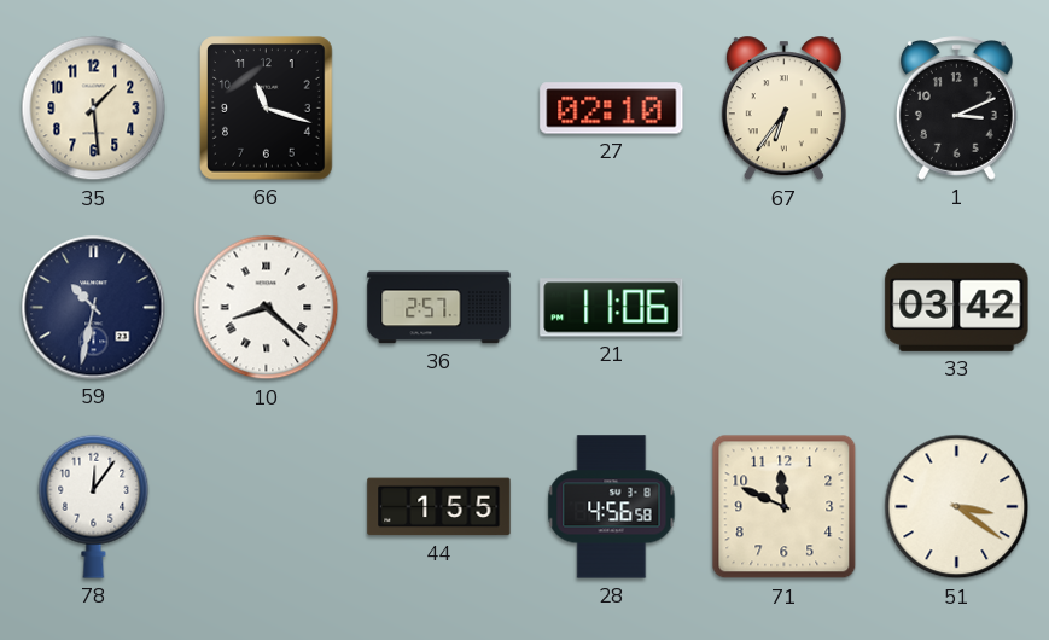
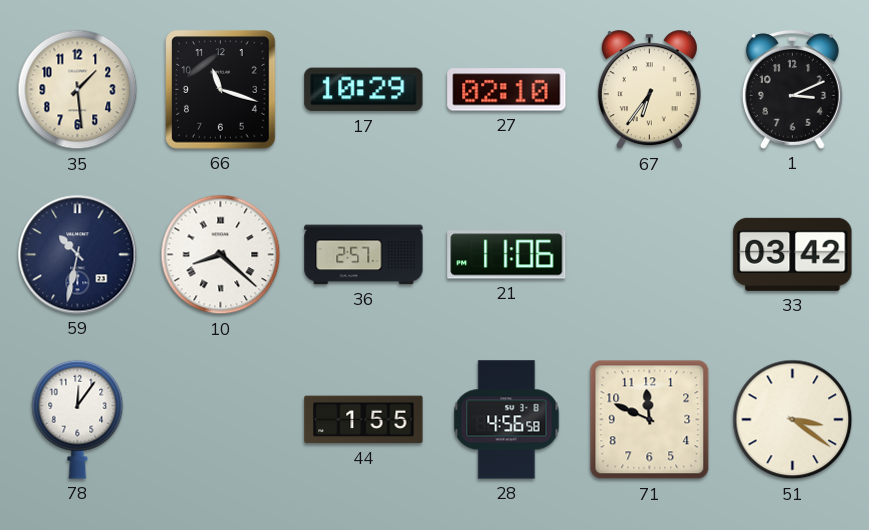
17: none -> 10:29
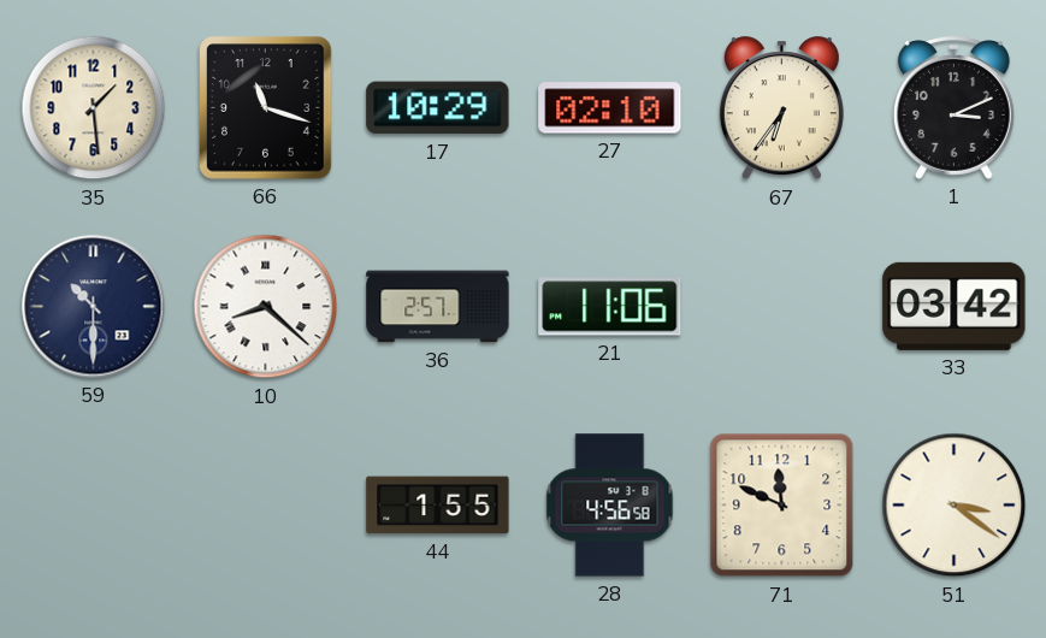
59: 10:32 -> 10:30
78: 12:06 -> none
